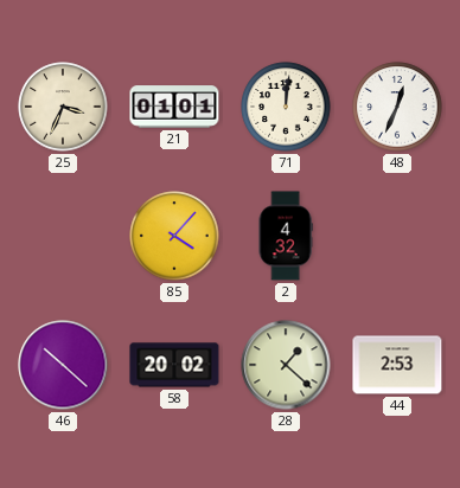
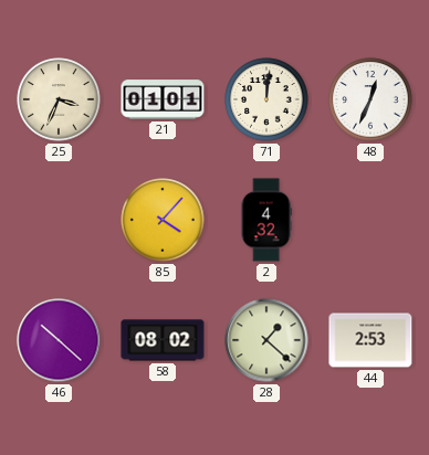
58: 20:02 -> 08:02
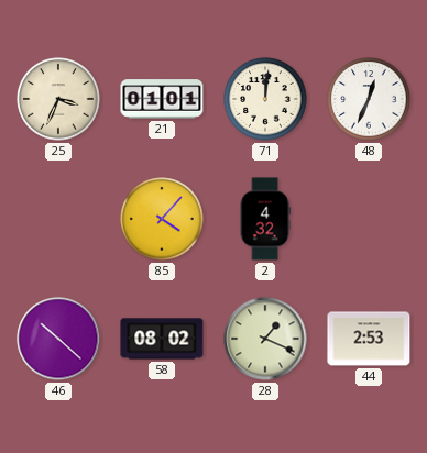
28: 1:22 -> 1:19
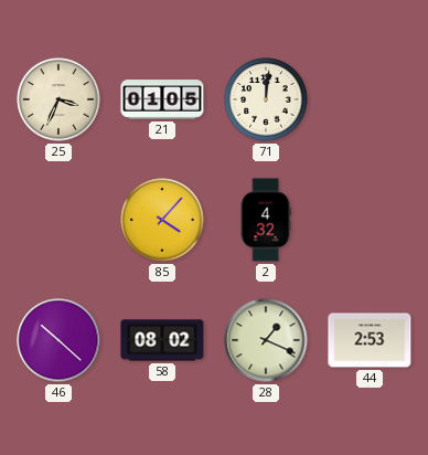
21: 01:01 -> 01:05
48: 12:34 -> none
